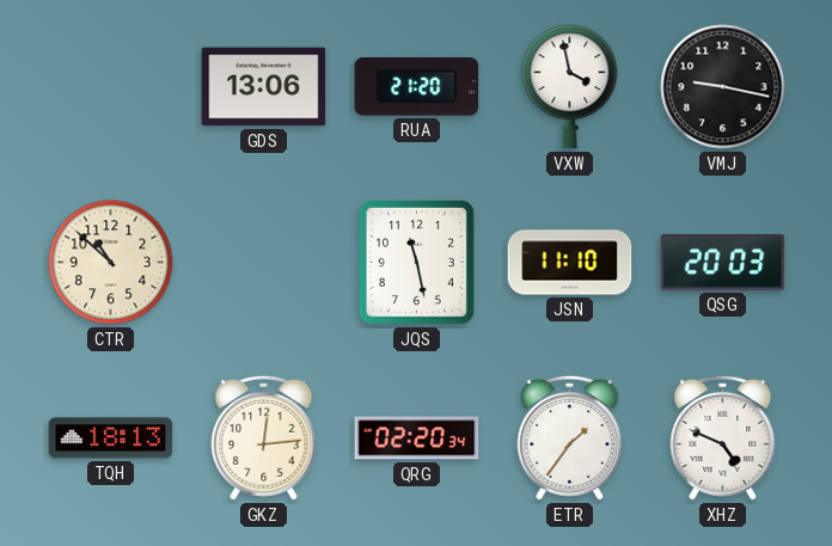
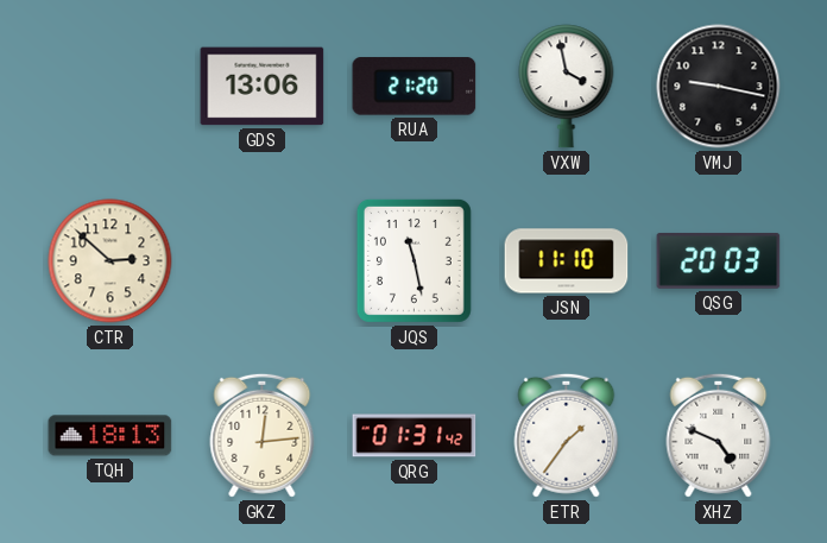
CTR: 10:52 -> 2:52
QRG: 02:20 -> 01:31
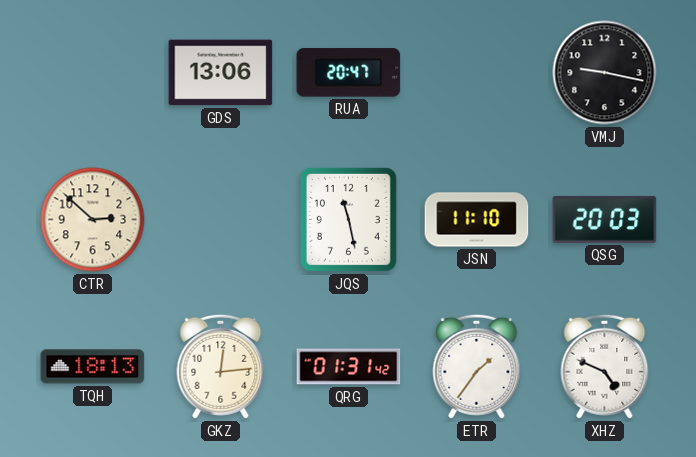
RUA: 21:20 -> 20:47
VXW: 3:58 -> none
